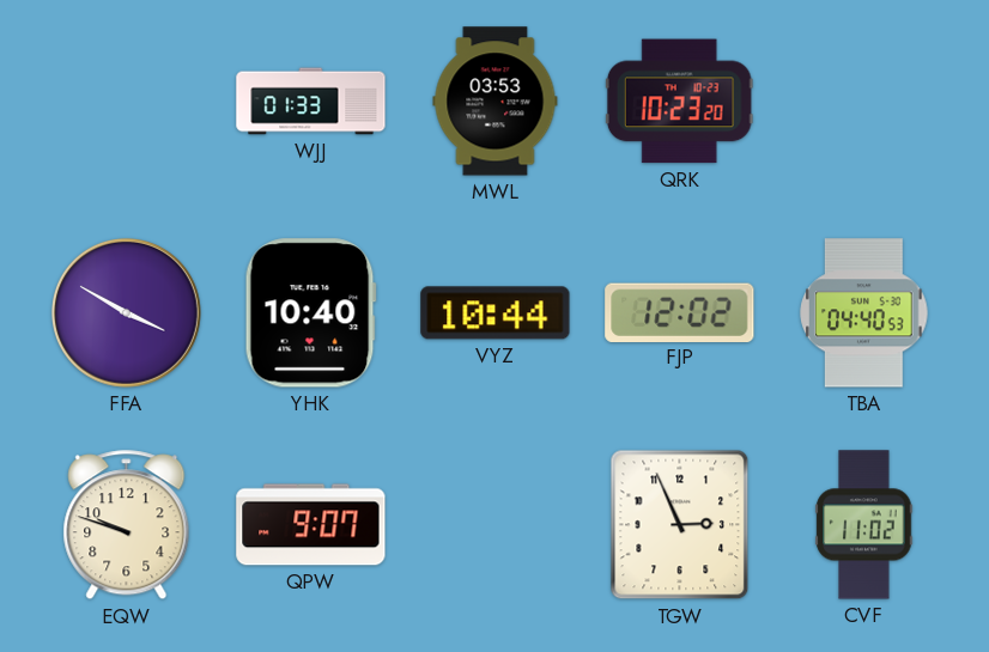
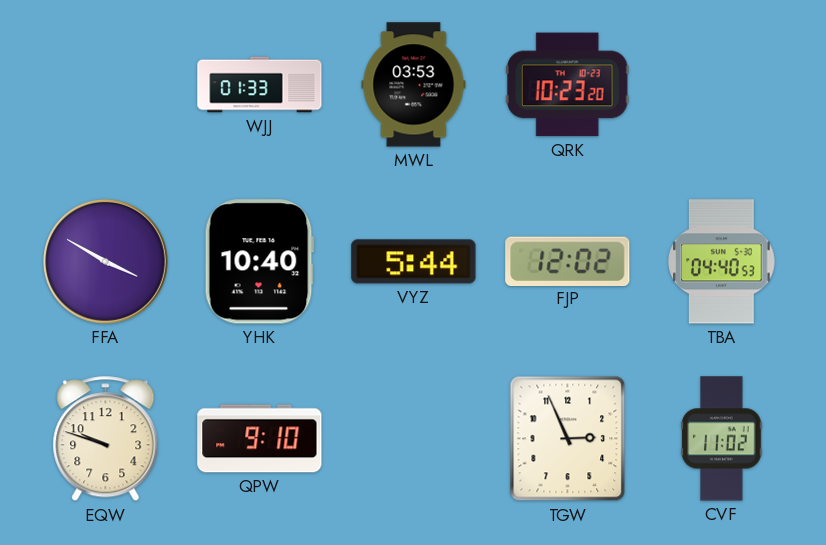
VYZ: 10:44 -> 5:44
QPW: 9:07 -> 9:10
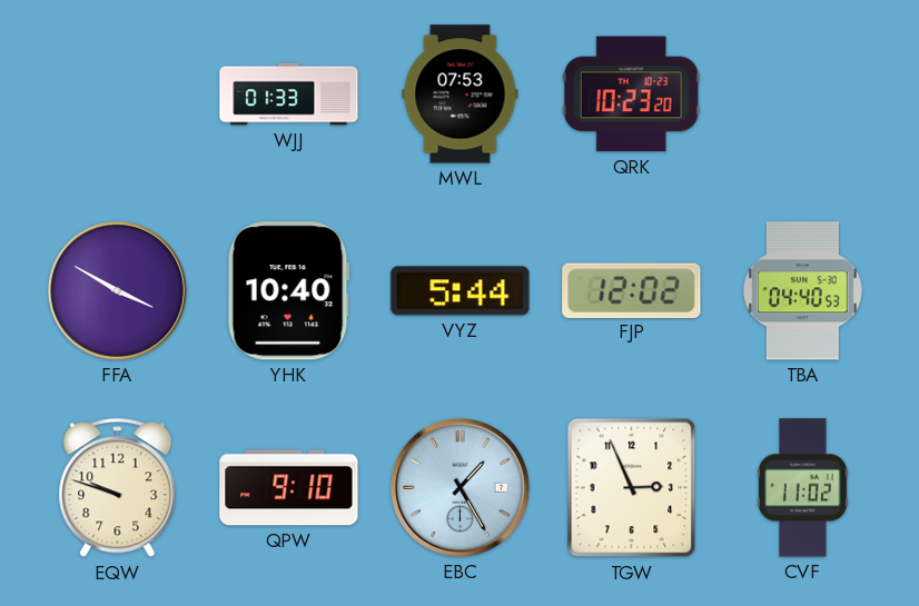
MWL: 03:53 -> 07:53
EBC: none -> 1:25
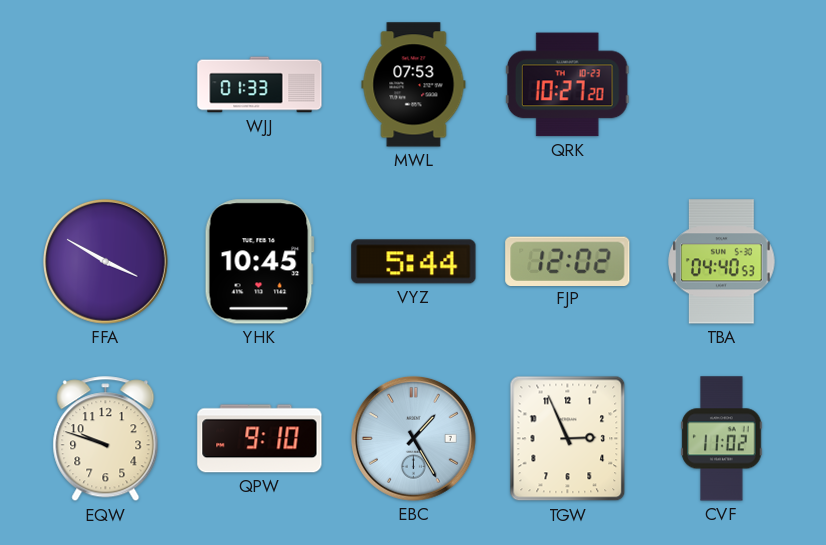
QRK: 10:23 -> 10:27
YHK: 10:40 -> 10:45
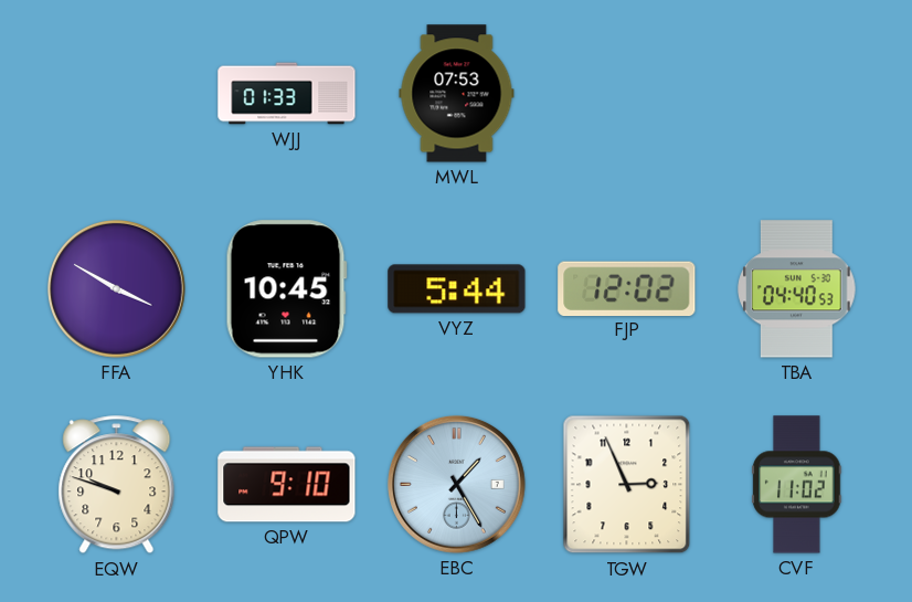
QRK: 10:27 -> none
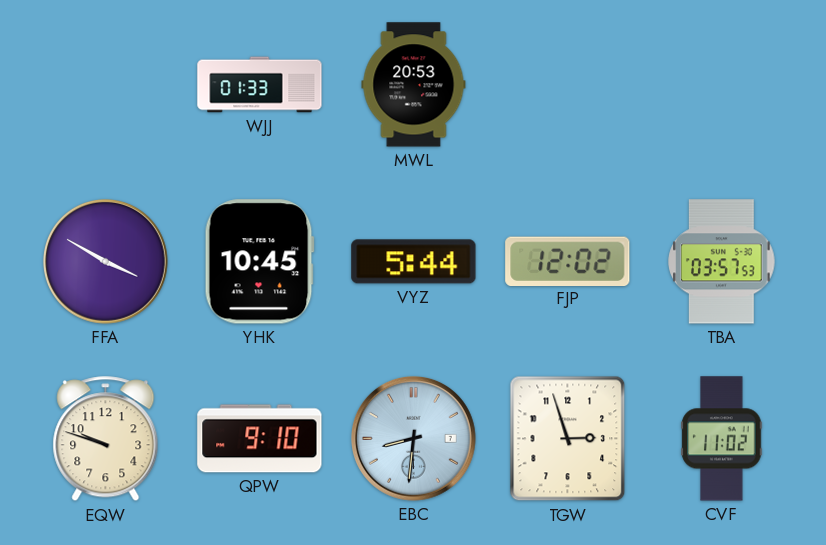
MWL: 07:53 -> 20:53
TBA: 04:40 -> 03:57
EBC: 1:25 -> 8:31
TGW: 2:56 -> 2:57
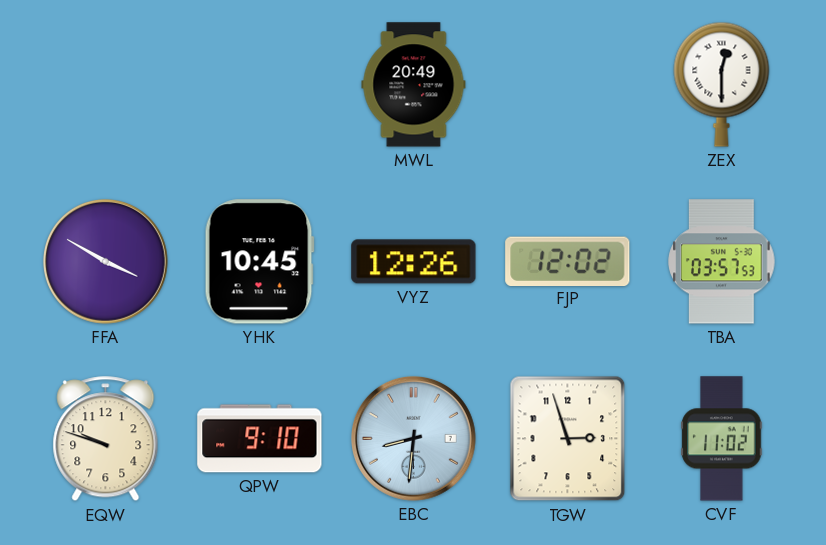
WJJ: 01:33 -> none
MWL: 20:53 -> 20:49
ZEX: none -> 12:30
VYZ: 5:44 -> 12:26
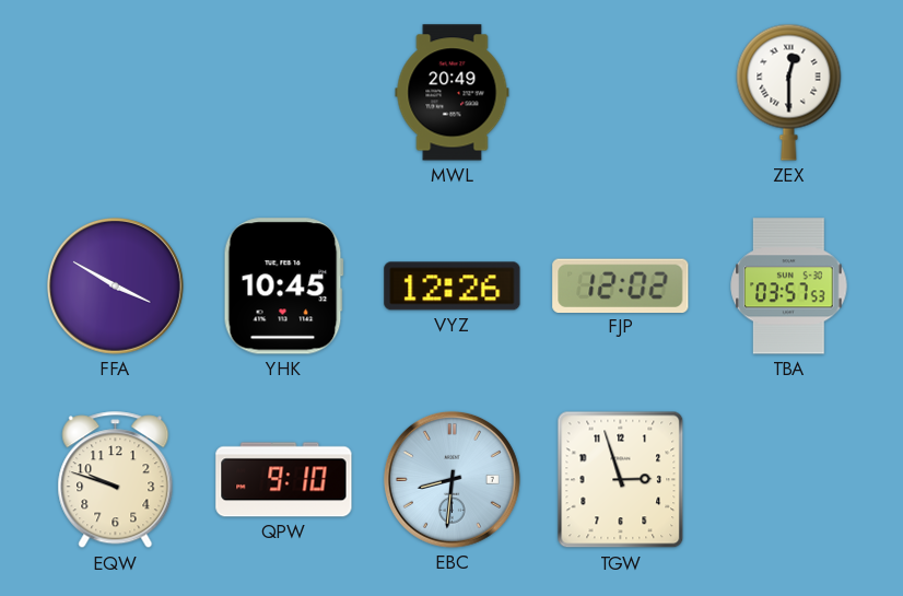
CVF: 11:02 -> none
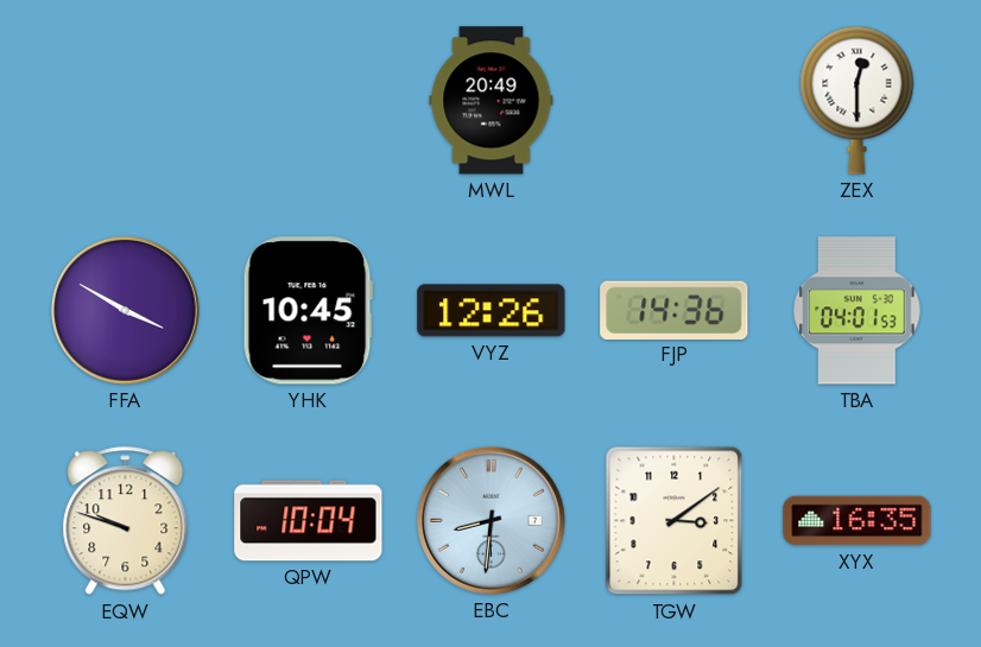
FJP: 12:02 -> 14:36
TBA: 03:57 -> 04:01
QPW: 9:10 -> 10:04
TGW: 2:57 -> 3:09
XYX: none -> 16:35
